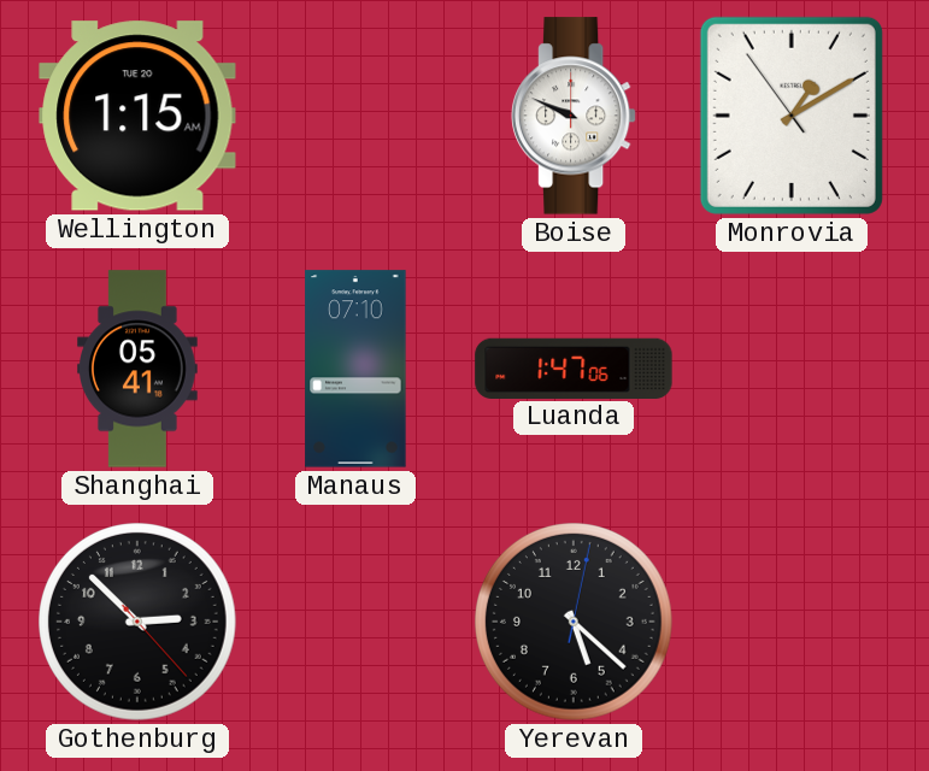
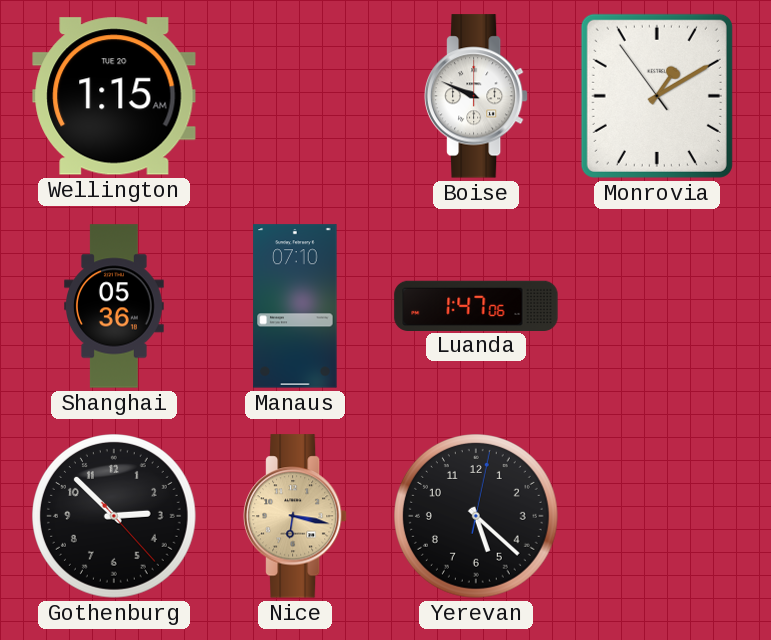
Shanghai: 05:41 -> 05:36
Nice: none -> 6:17
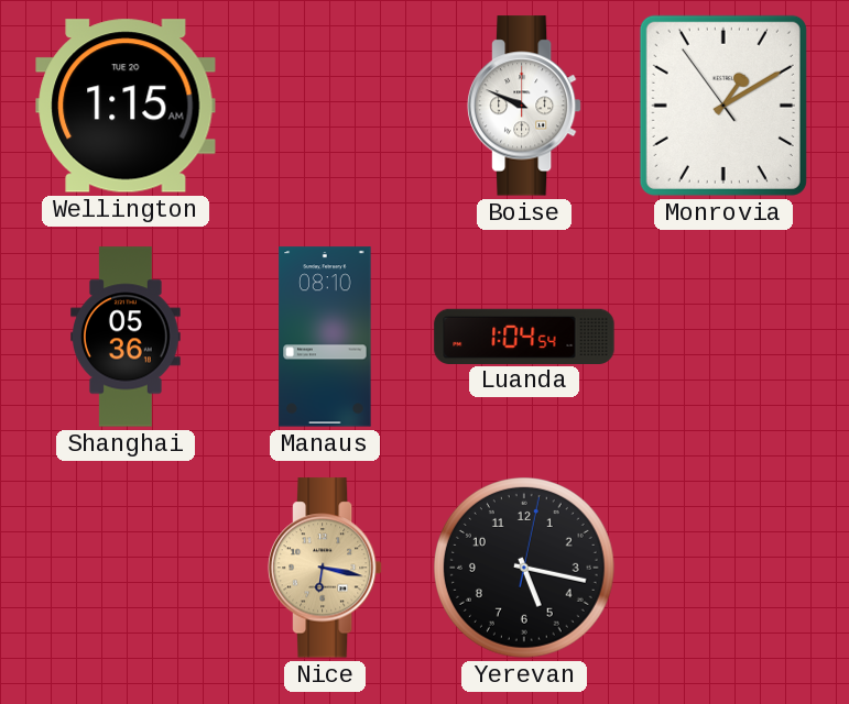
Manaus: 07:10 -> 08:10
Luanda: 1:47 -> 1:04
Gothenburg: 2:52 -> none
Yerevan: 5:22 -> 5:17
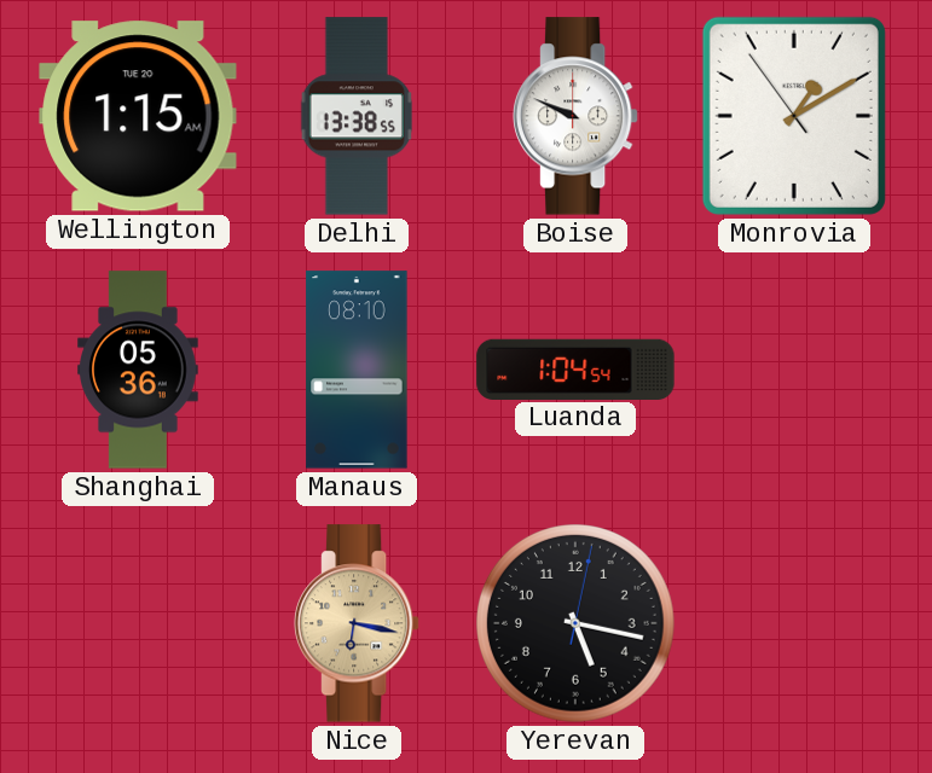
Delhi: none -> 13:38
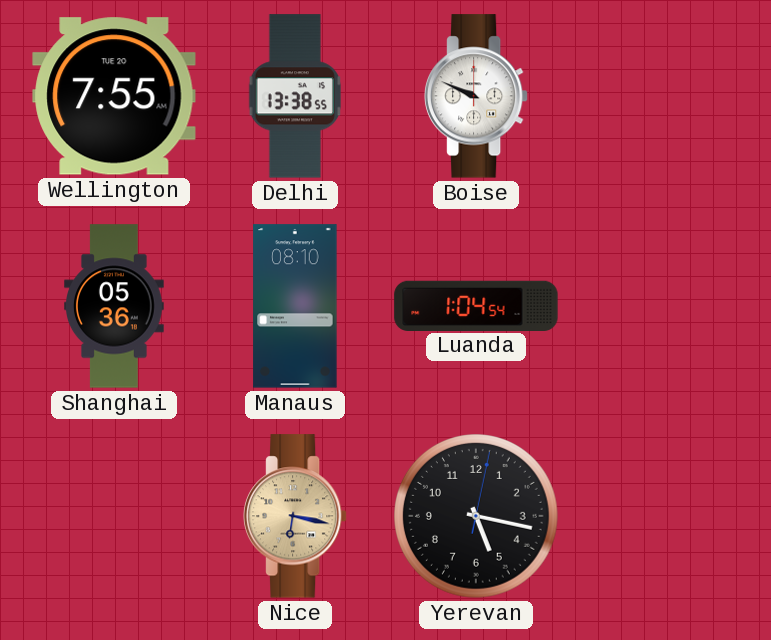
Wellington: 1:15 -> 7:55
Monrovia: 1:09 -> none
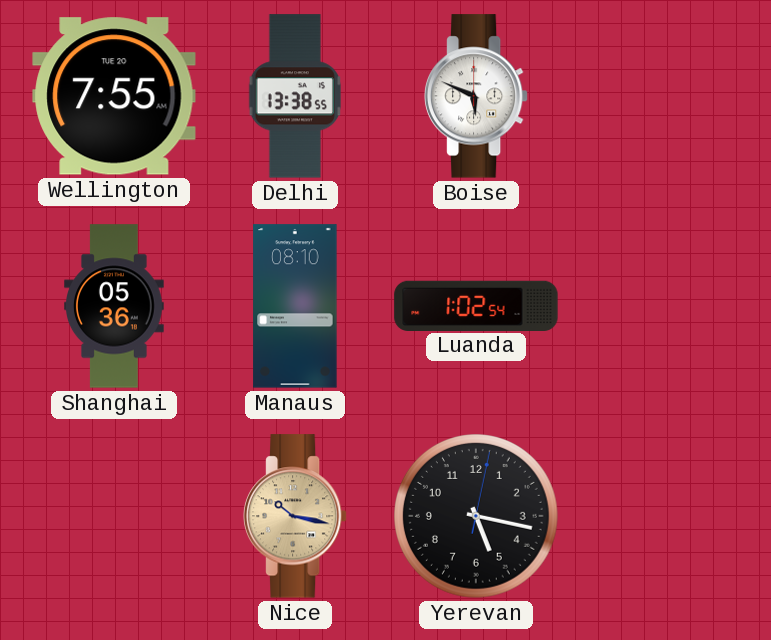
Boise: 9:49 -> 5:49
Luanda: 1:04 -> 1:02
Nice: 6:17 -> 10:17
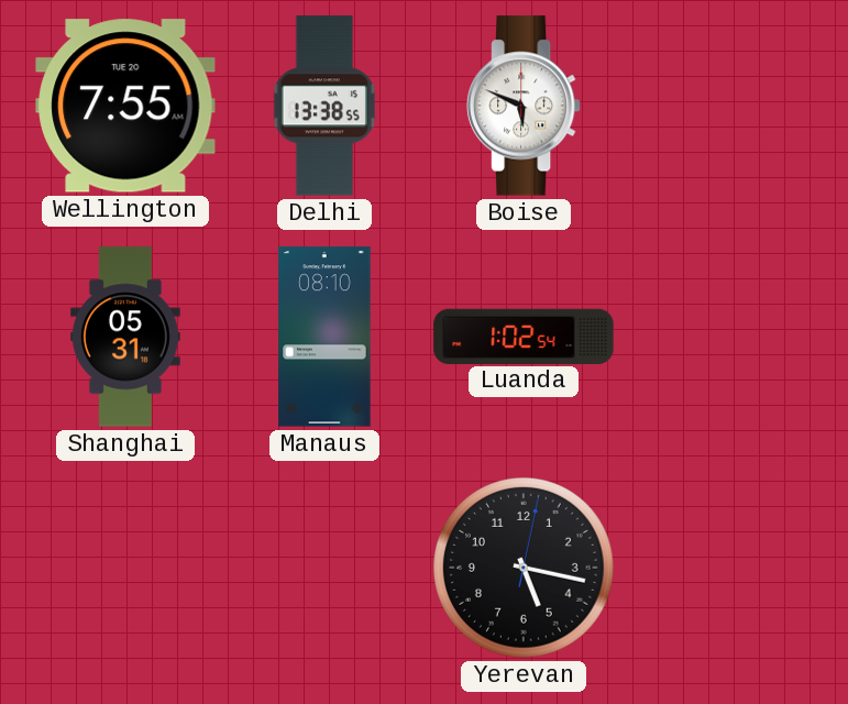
Shanghai: 05:36 -> 05:31
Nice: 10:17 -> none
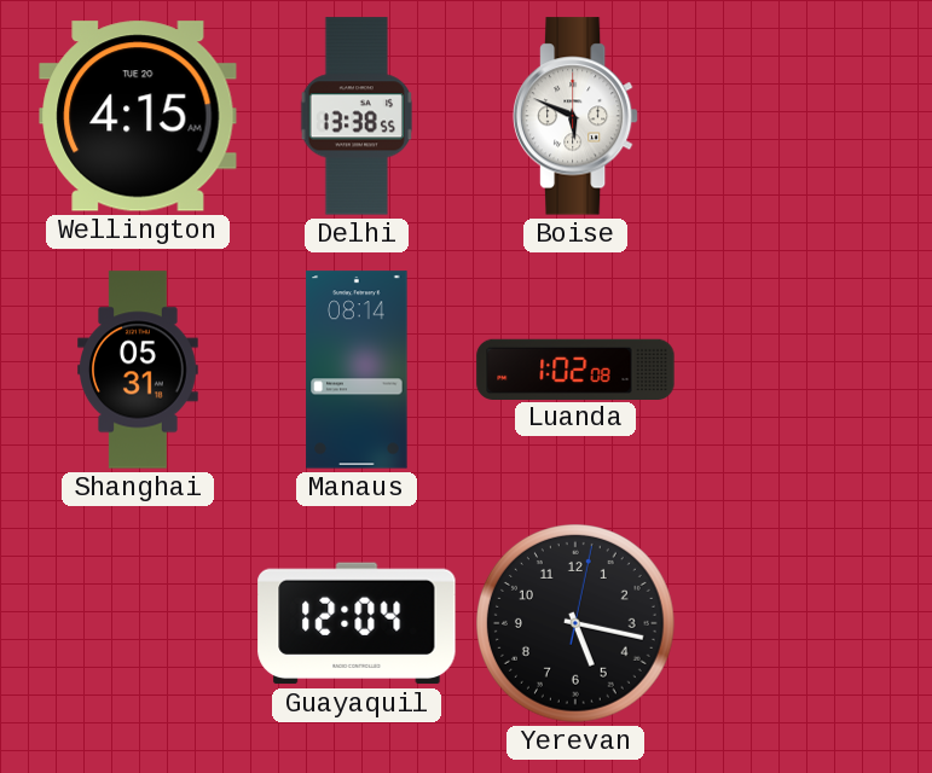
Wellington: 7:55 -> 4:15
Manaus: 08:10 -> 08:14
Luanda: 1:02:54 -> 1:02:08
Guayaquil: none -> 12:04
